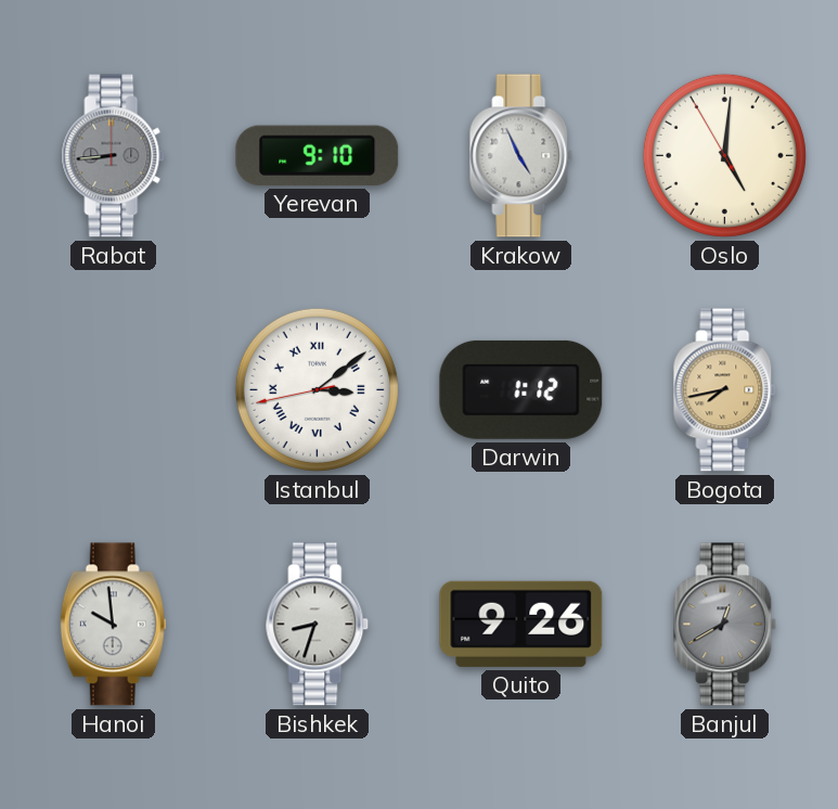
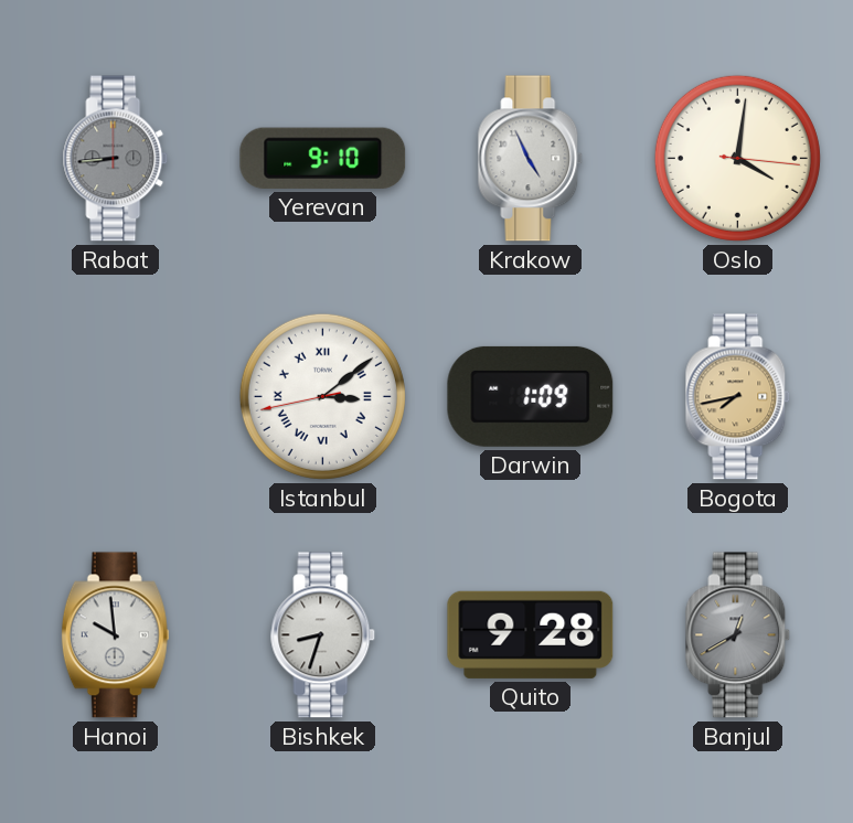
Oslo: 5:00 -> 4:01
Darwin: 1:12 -> 1:09
Quito: 9:26 -> 9:28
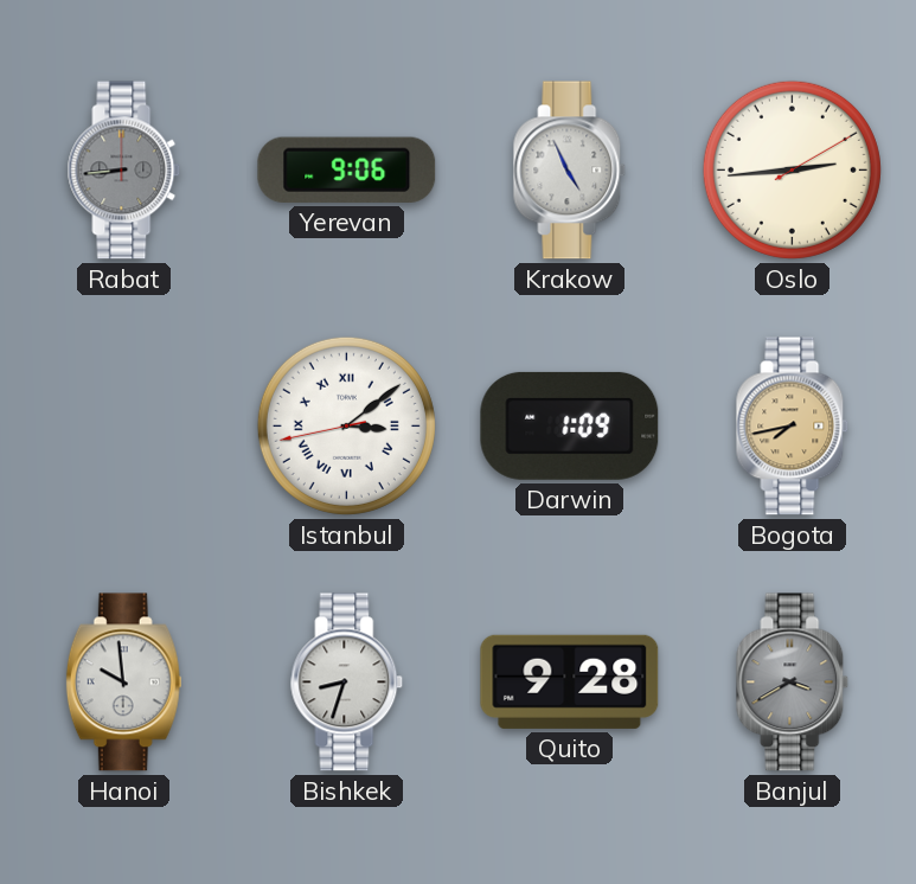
Yerevan: 9:10 -> 9:06
Oslo: 4:01 -> 2:44
Banjul: 12:40 -> 3:40
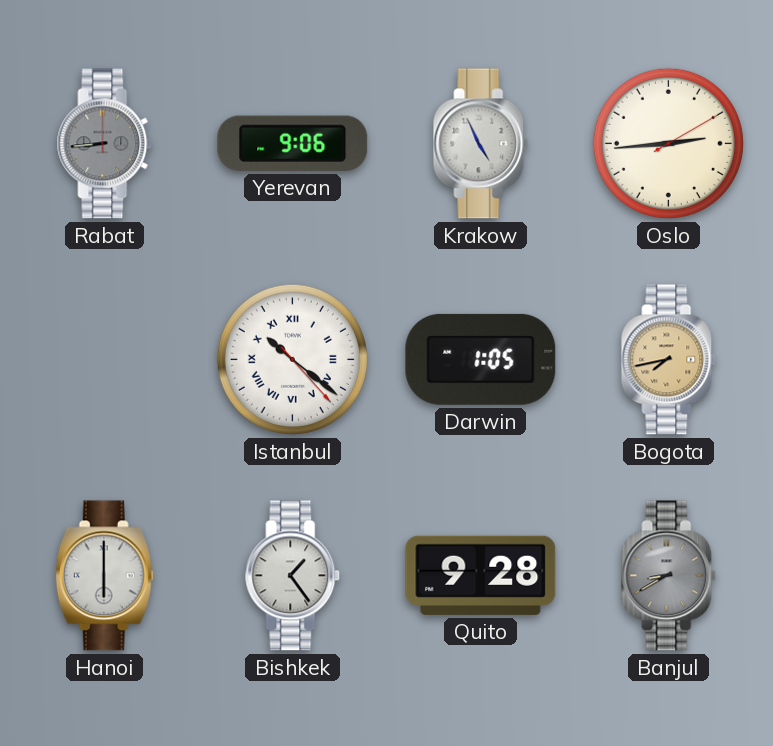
Istanbul: 3:08 -> 10:21
Darwin: 1:09 -> 1:05
Hanoi: 9:59 -> 6:00
Bishkek: 8:33 -> 1:24
Banjul: 3:40 -> 8:40
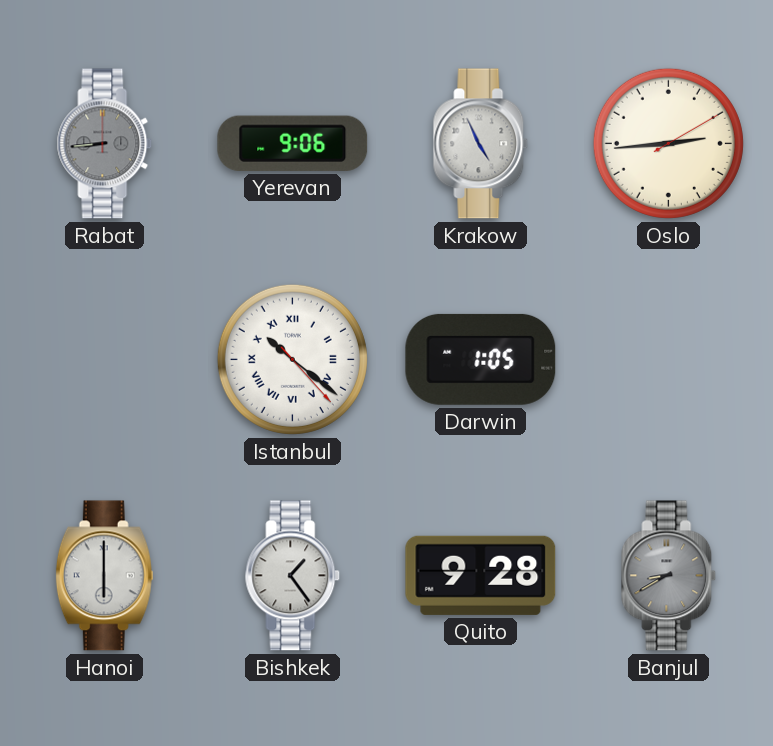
Bogota: 7:43 -> none
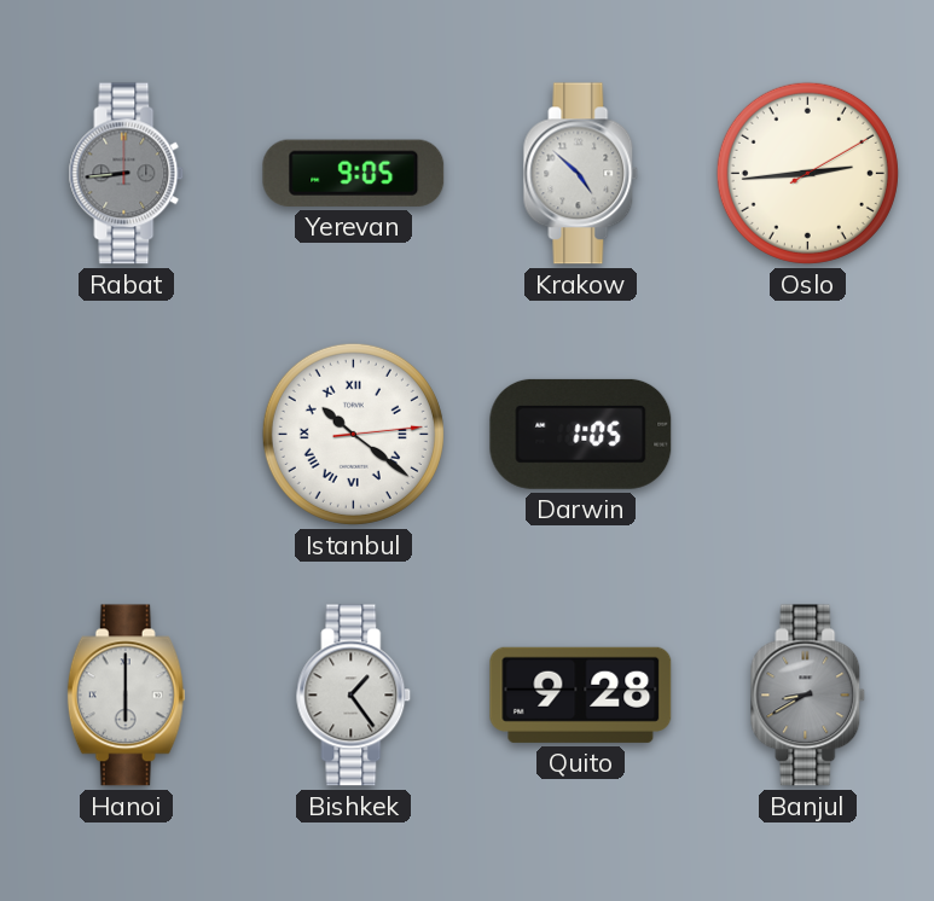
Yerevan: 9:06 -> 9:05
Krakow: 4:56 -> 4:52
Istanbul: 10:21:23 -> 10:21:14
